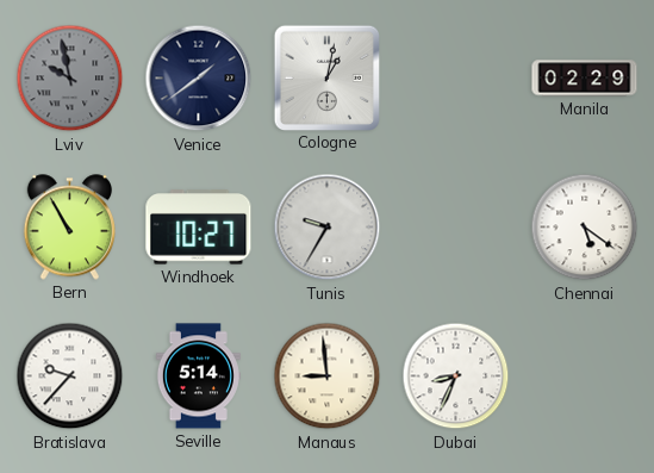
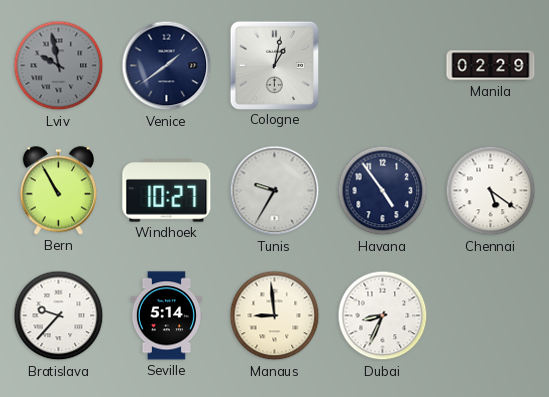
Havana: none -> 4:54
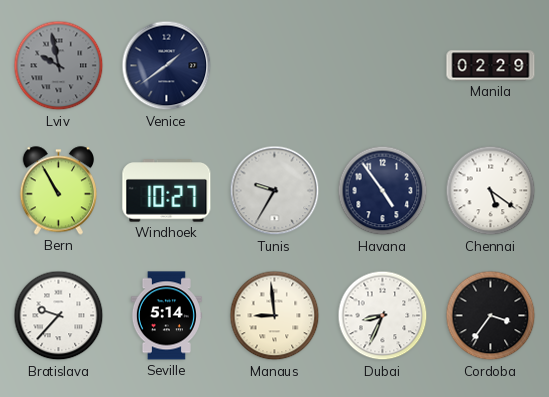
Cologne: 1:02 -> none
Cordoba: none -> 3:36
